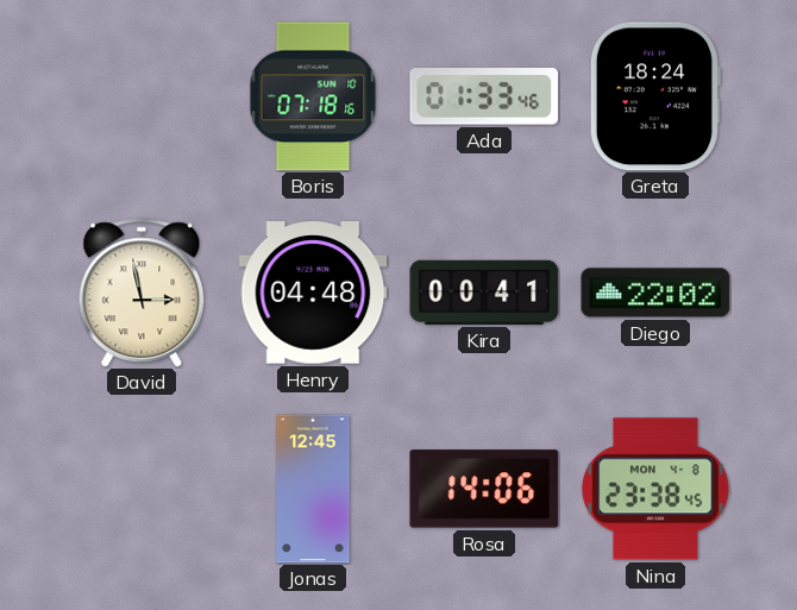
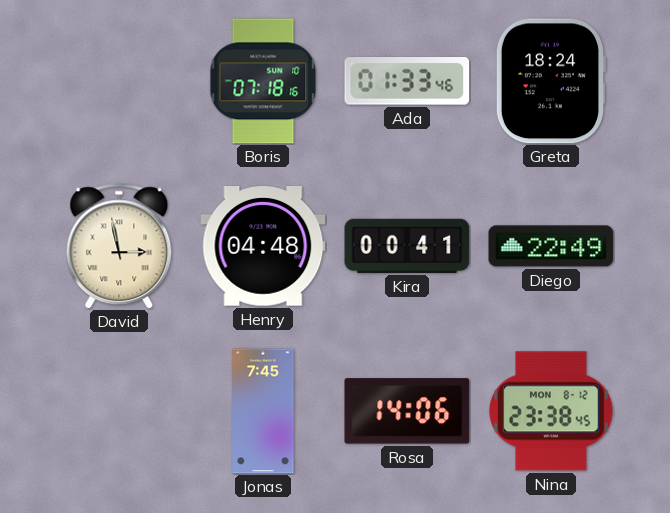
Diego: 22:02 -> 22:49
Jonas: 12:45 -> 7:45
Nina date: MON 4-8 -> MON 8-12
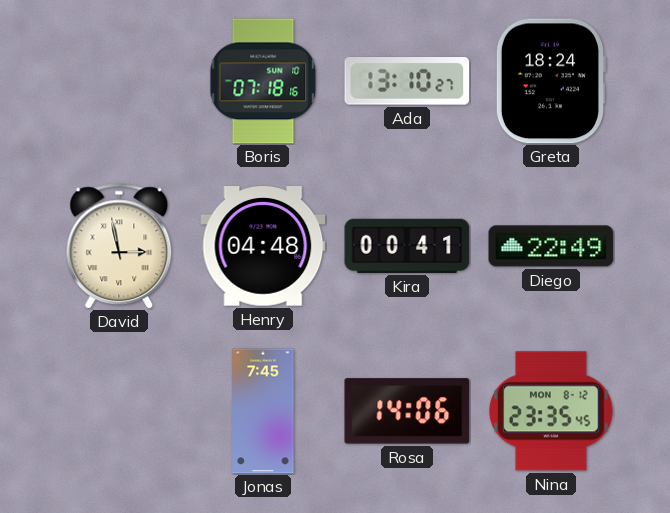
Ada: 01:33 -> 13:10
Nina: 23:38 -> 23:35
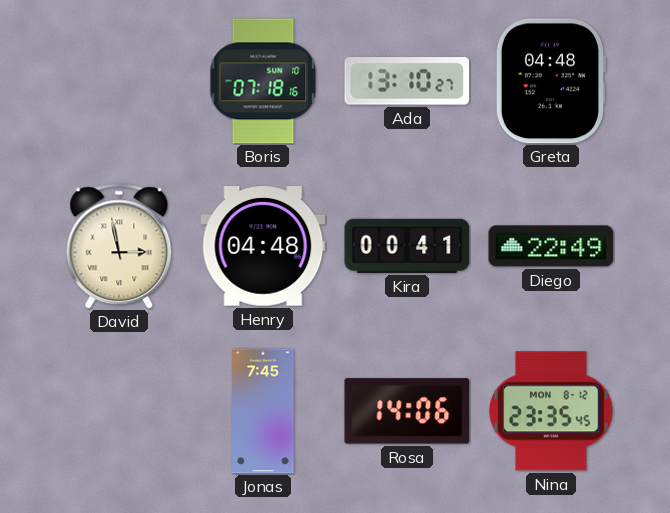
Greta: 18:24 -> 04:48
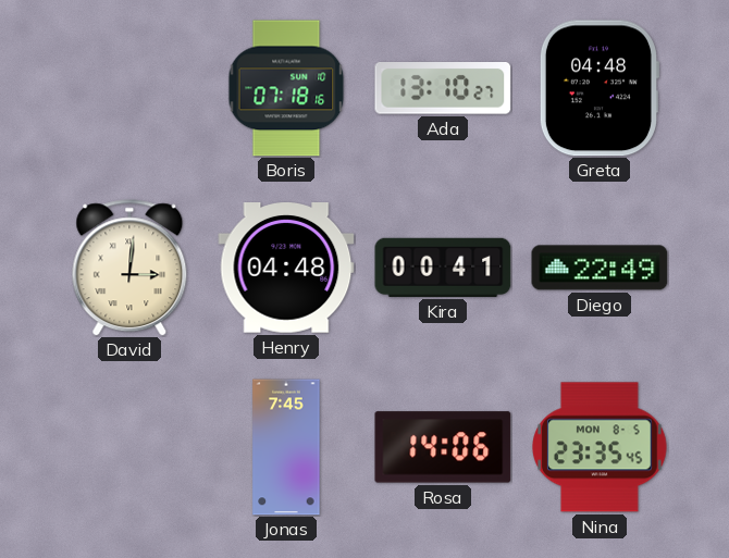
David: 2:58 -> 3:01
Nina date: MON 8-12 -> MON 8-5
